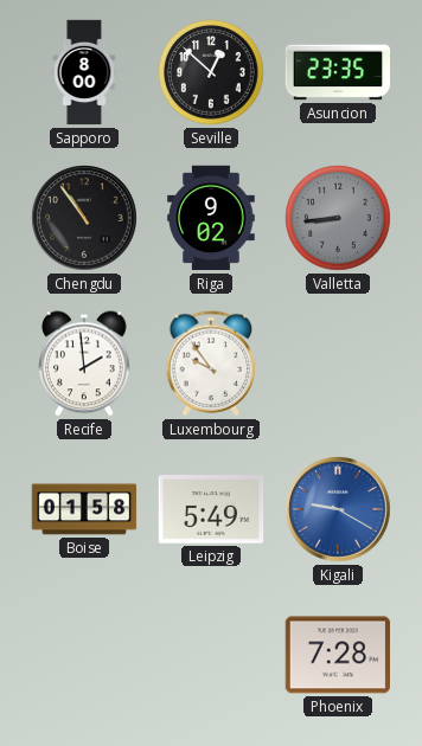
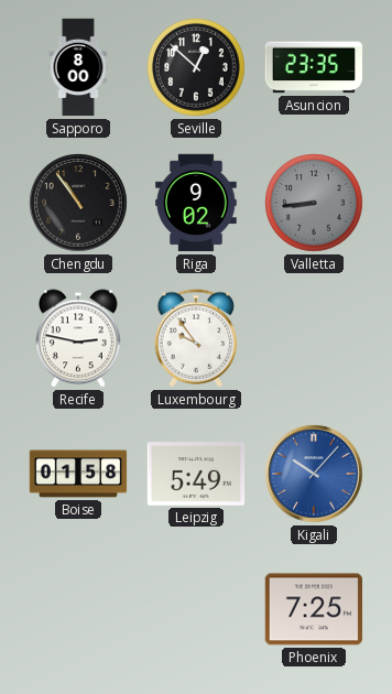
Recife: 1:59 -> 2:47
Kigali: 9:20 -> 10:07
Phoenix: 7:28 -> 7:25
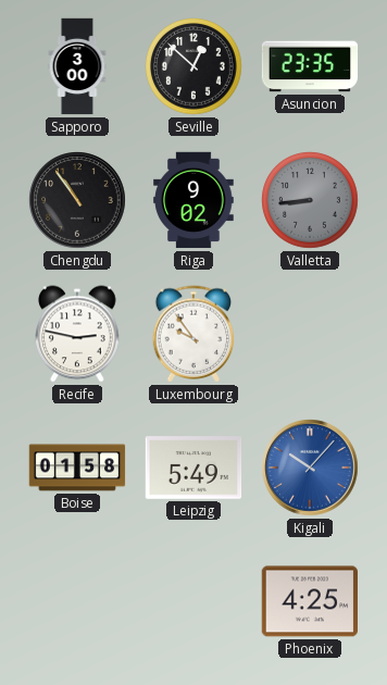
Sapporo: 8:00 -> 3:00
Phoenix: 7:25 -> 4:25
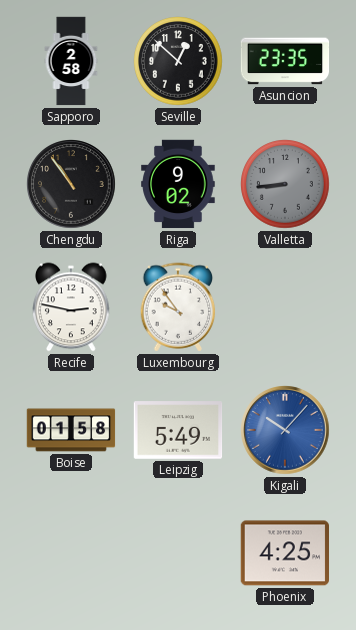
Sapporo: 3:00 -> 2:58
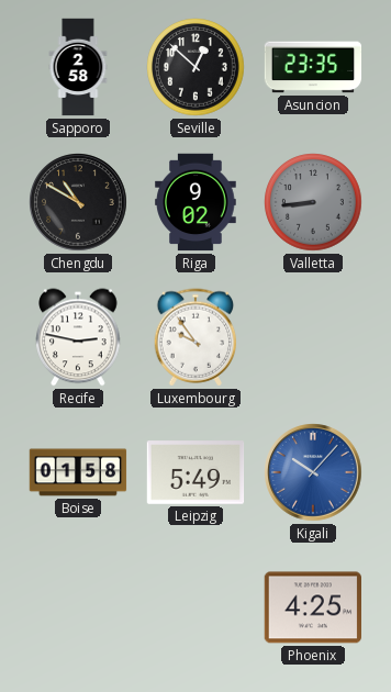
Chengdu: 10:54 -> 10:50
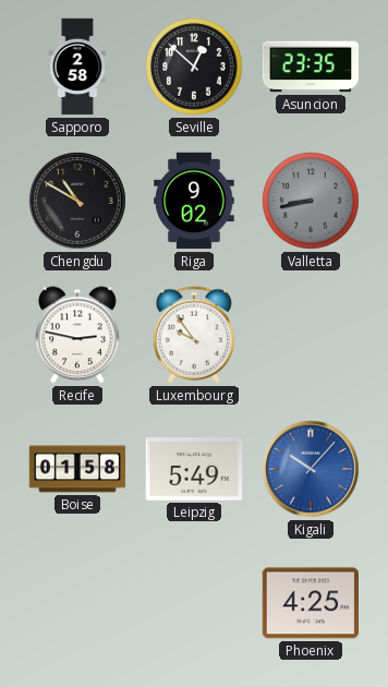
Valletta: 8:44 -> 8:43
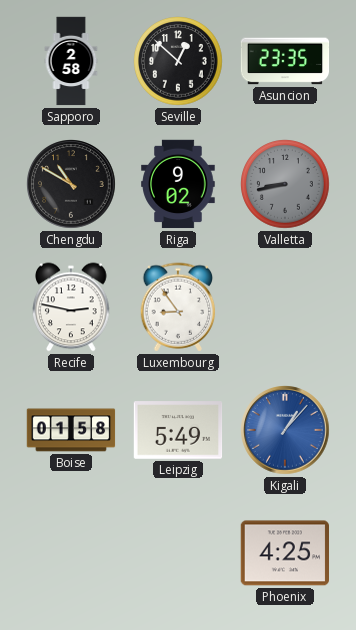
Luxembourg: 9:54 -> 8:54
Kigali: 10:07 -> 1:07
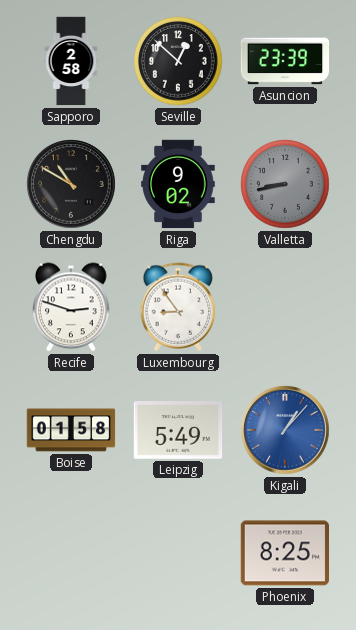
Asuncion: 23:35 -> 23:39
Recife: 2:47 -> 2:48
Phoenix: 4:25 -> 8:25
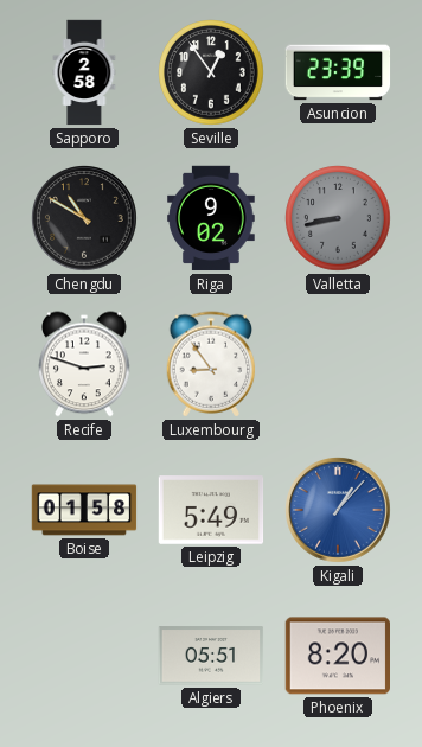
Seville: 12:52 -> 12:54
Algiers: none -> 05:51
Phoenix: 8:25 -> 8:20
